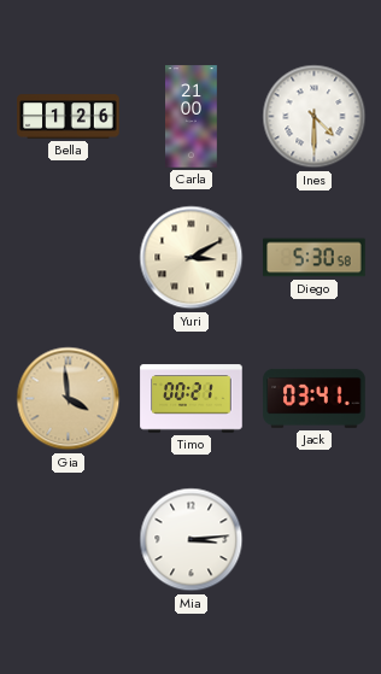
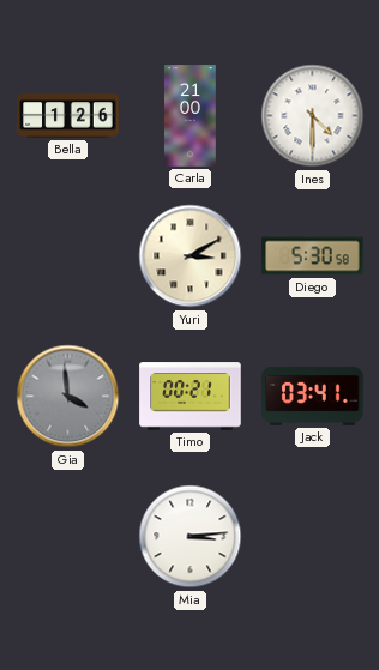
Gia dial: champagne -> grey
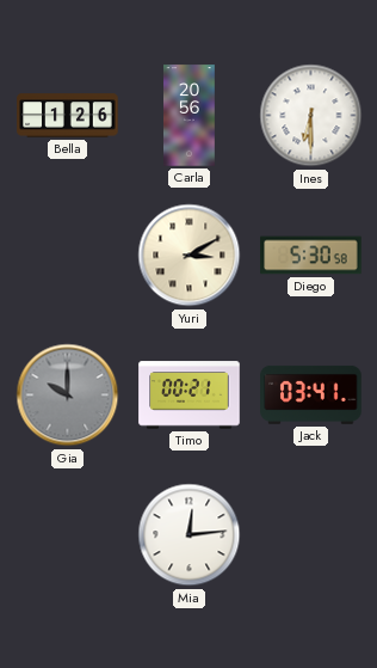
Carla: 21:00 -> 20:56
Ines: 4:30 -> 6:30
Gia: 3:59 -> 10:00
Mia: 3:14 -> 12:14
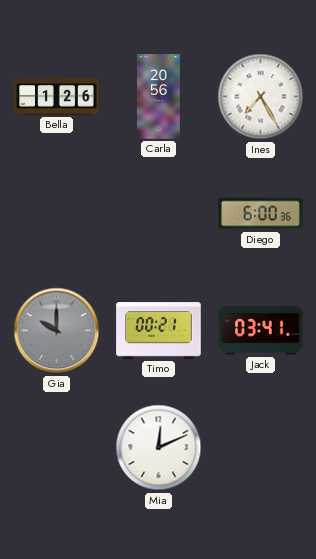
Ines: 6:30 -> 7:25
Yuri: 3:10 -> none
Diego: 5:30 -> 6:00
Mia: 12:14 -> 12:11
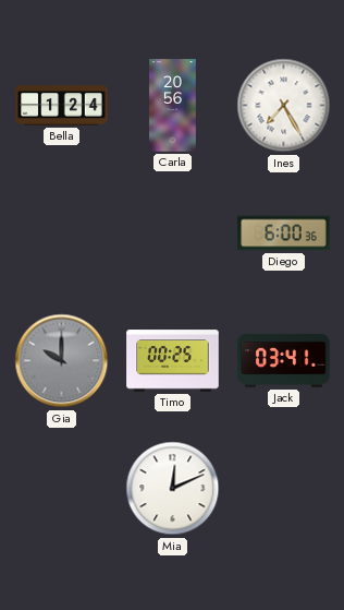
Bella: 1:26 -> 1:24
Timo: 00:21 -> 00:25
